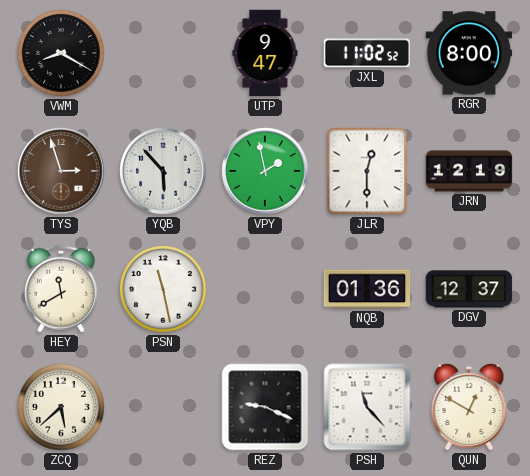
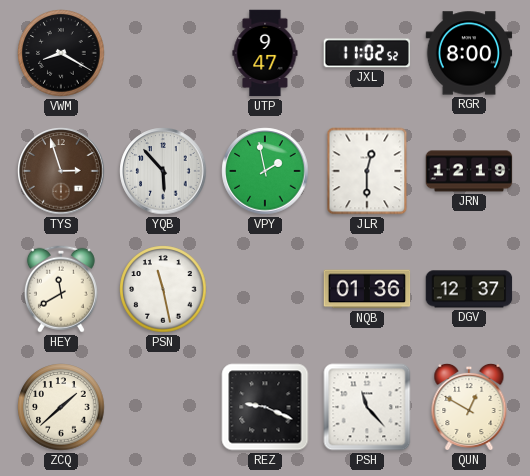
ZCQ: 5:38 -> 1:38
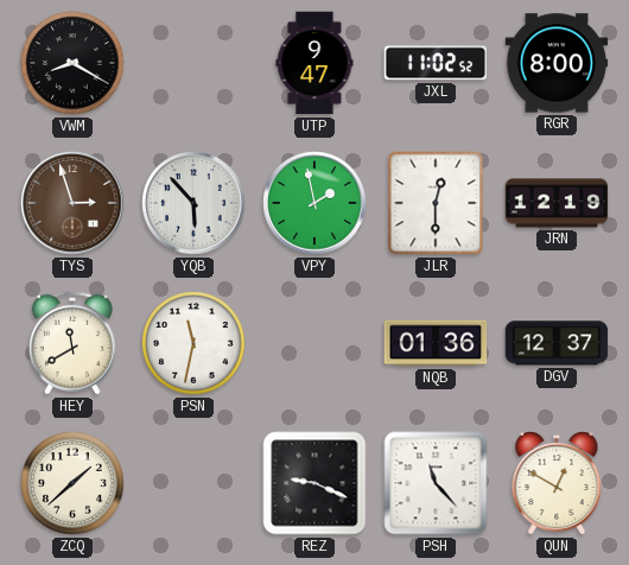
PSN: 11:28 -> 11:32
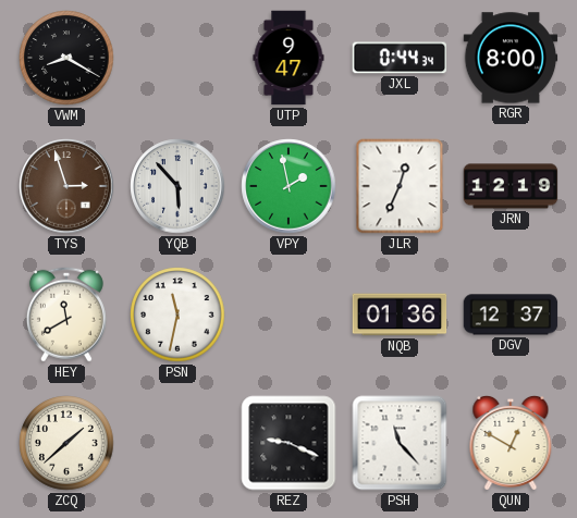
JXL: 11:02 -> 0:44
JLR: 12:30 -> 12:34
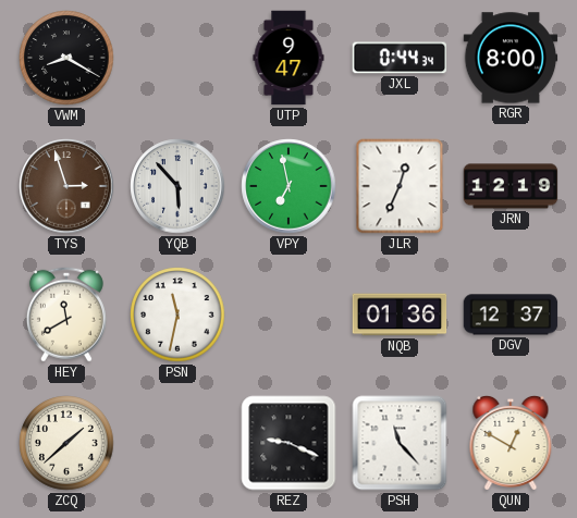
VPY: 1:58 -> 6:58
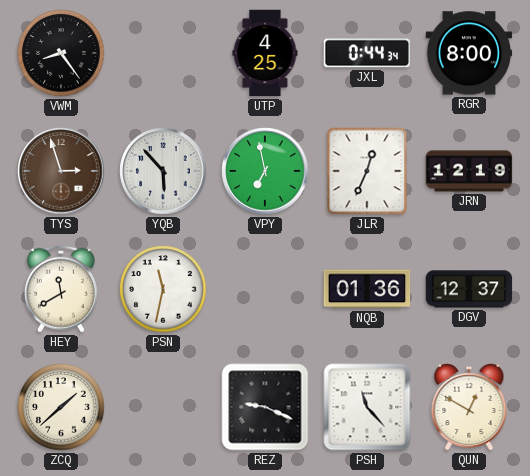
VWM: 8:20 -> 8:24
UTP: 9:47 -> 4:25
